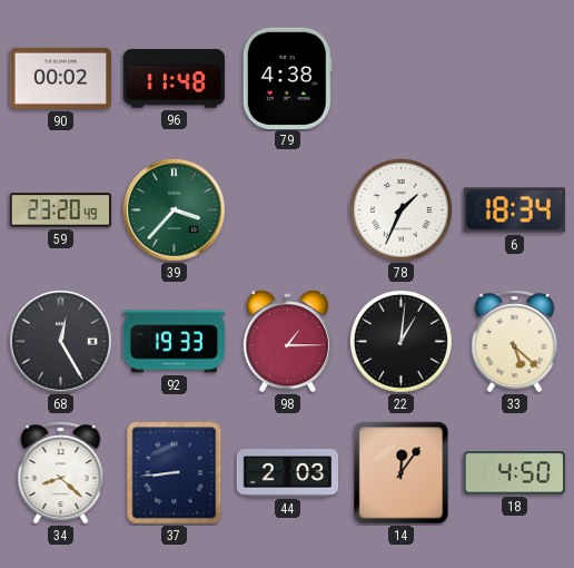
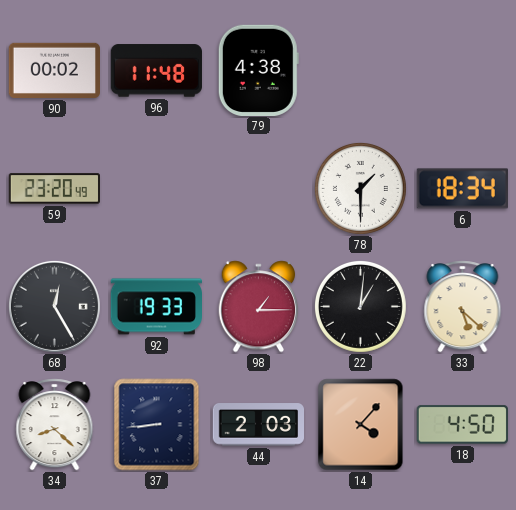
39: 3:37 -> none
78: 1:34 -> 1:30
14: 12:06 -> 4:07
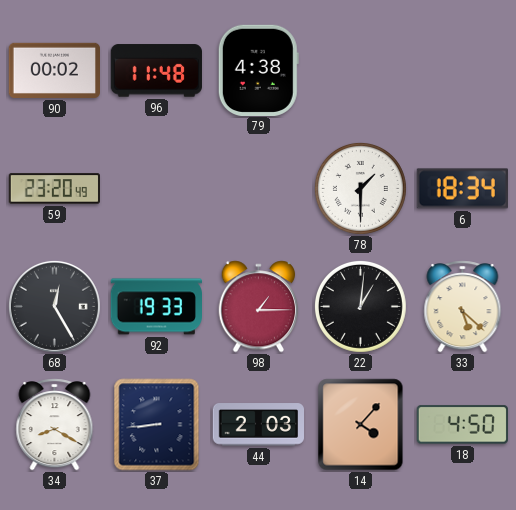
34: 8:22 -> 8:20
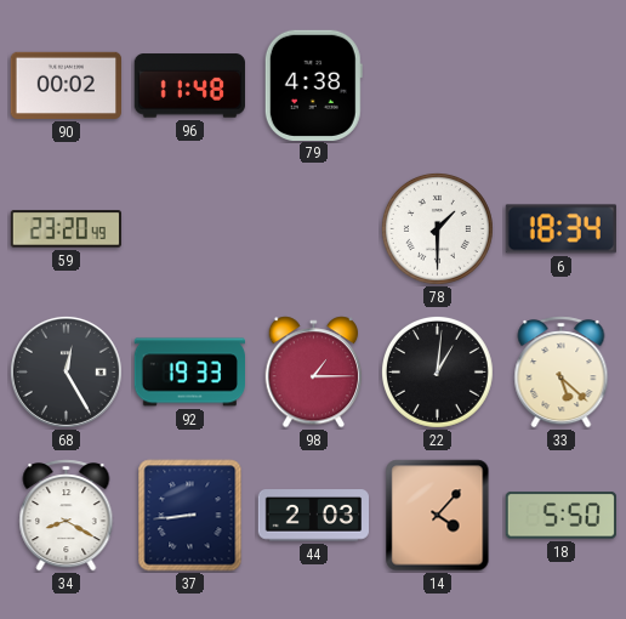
18: 4:50 -> 5:50
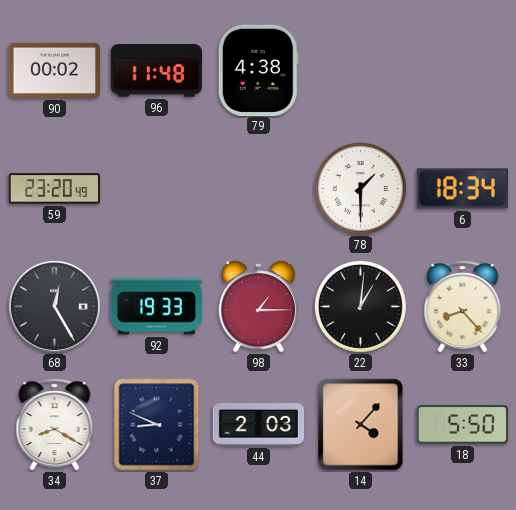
33: 5:22 -> 8:23
37: 8:44 -> 8:49
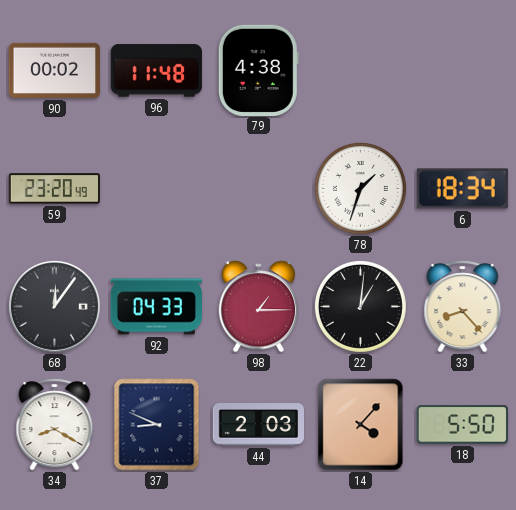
78: 1:30 -> 1:33
68: 12:25 -> 12:06
92: 19:33 -> 04:33
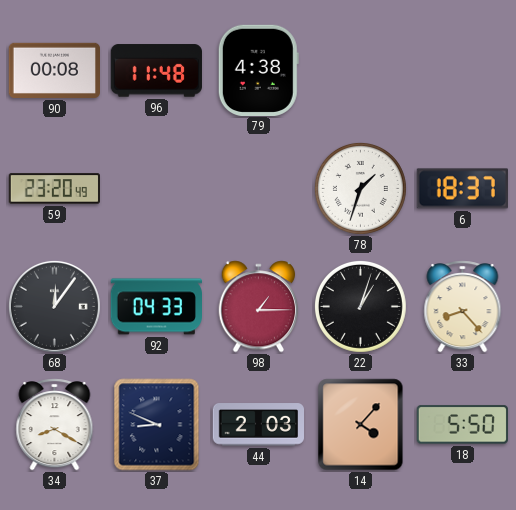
90: 00:02 -> 00:08
6: 18:34 -> 18:37
22: 1:01 -> 1:03
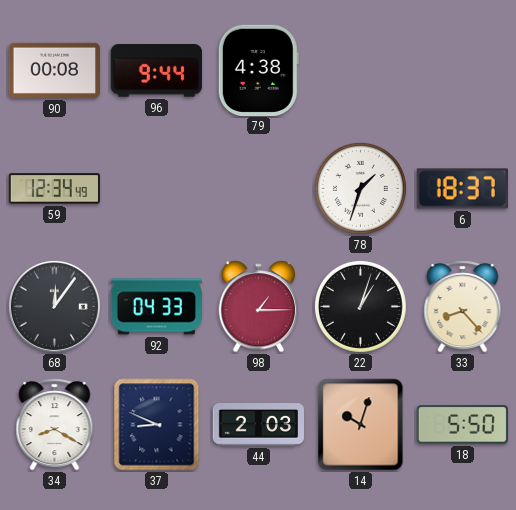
96: 11:48 -> 9:44
59: 23:20 -> 12:34
14: 4:07 -> 10:03
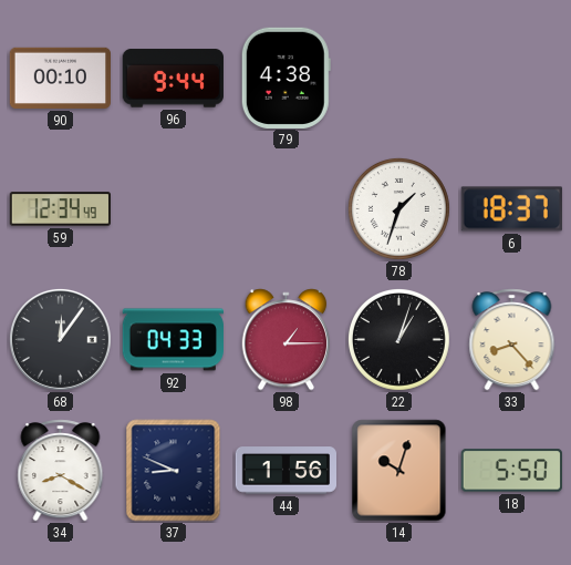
90: 00:08 -> 00:10
44: 2:03 -> 1:56
